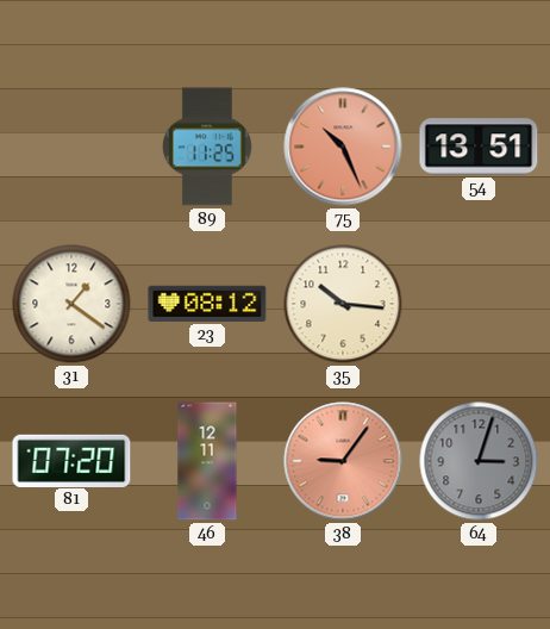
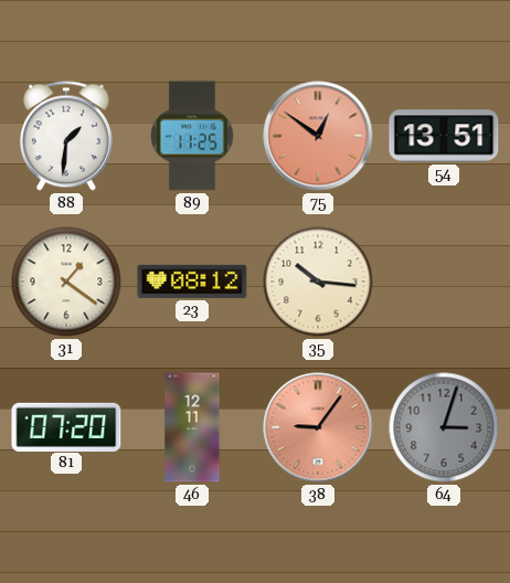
88: none -> 1:31
75: 10:26 -> 12:51
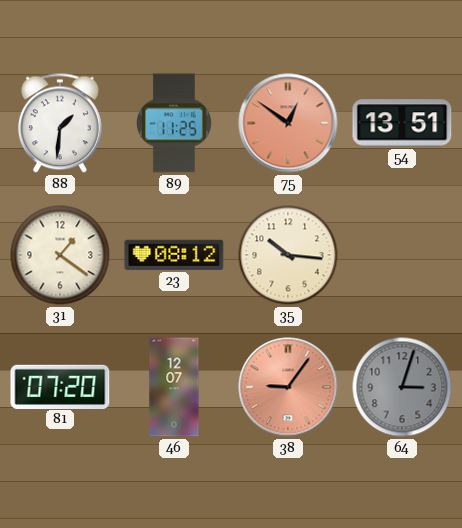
46: 12:11 -> 12:07
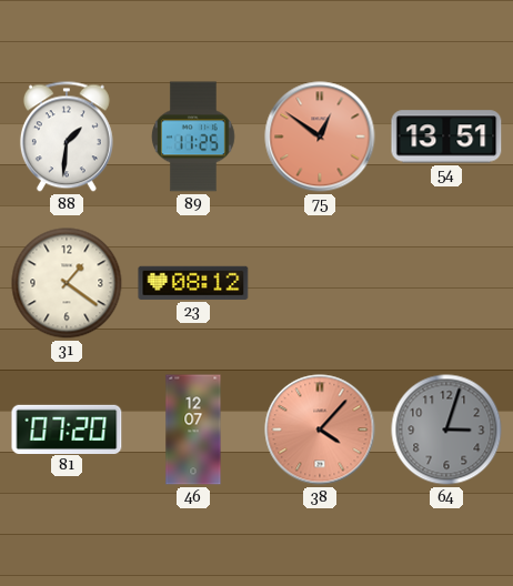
35: 10:16 -> none
38: 9:06 -> 4:07
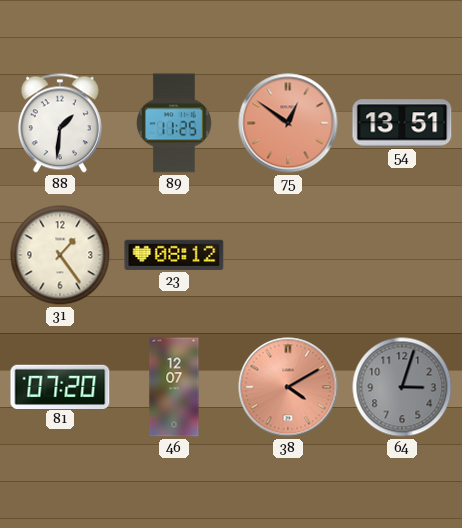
31: 1:21 -> 1:24
38: 4:07 -> 4:10
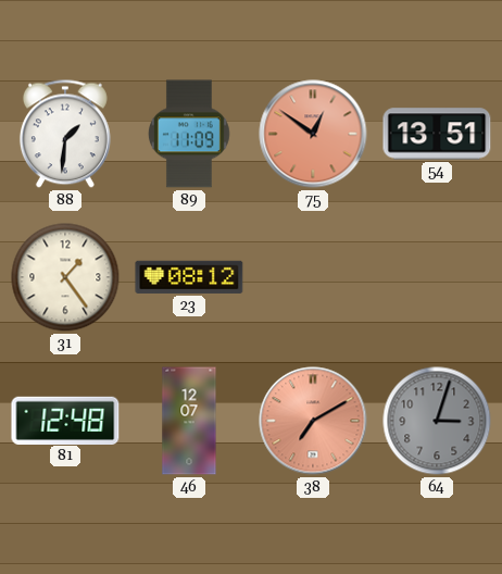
89: 11:25 -> 11:09
81: 07:20 -> 12:48
38: 4:10 -> 7:10
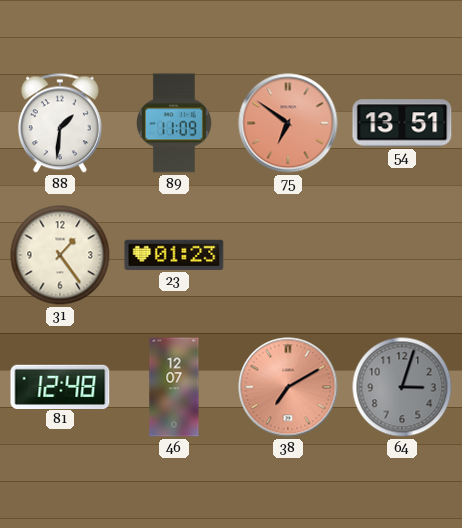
75: 12:51 -> 6:51
23: 08:12 -> 01:23
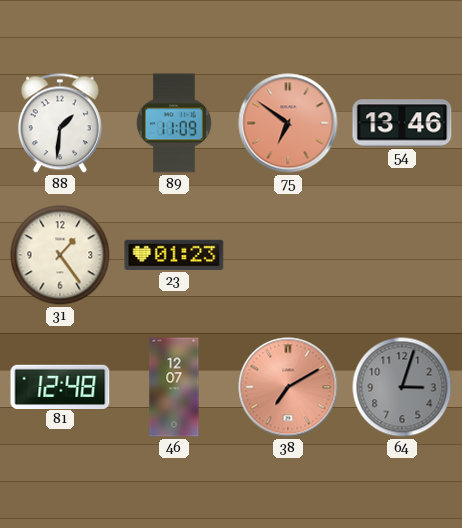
54: 13:51 -> 13:46
